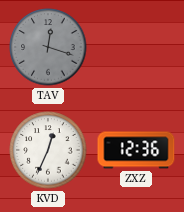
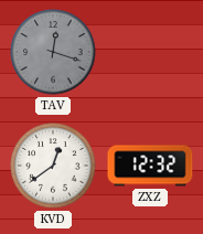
KVD: 12:34 -> 12:39
ZXZ: 12:36 -> 12:32
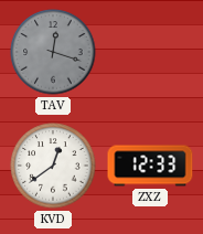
ZXZ: 12:32 -> 12:33
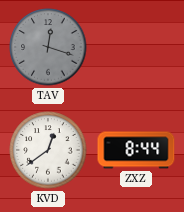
ZXZ: 12:33 -> 8:44
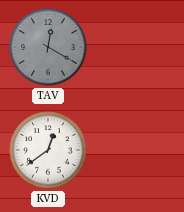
TAV: 12:18 -> 12:20
ZXZ: 8:44 -> none
